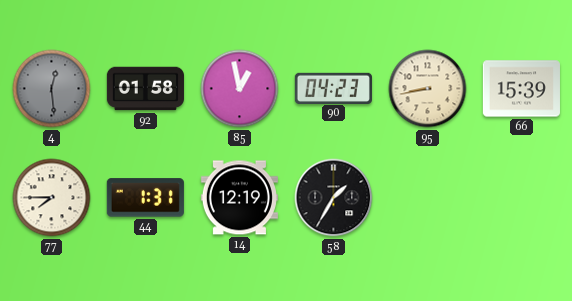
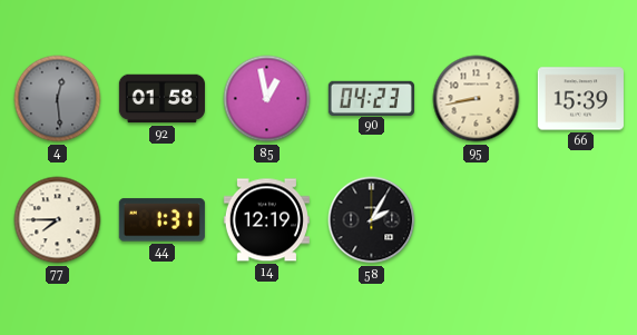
58: 1:35 -> 2:05
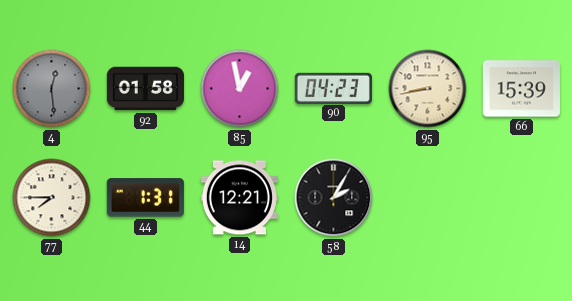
14: 12:19 -> 12:21
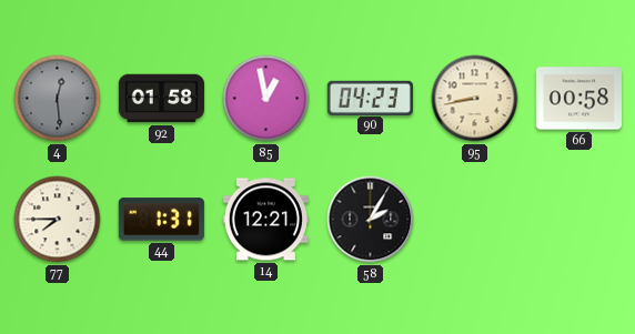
66: 15:39 -> 00:58
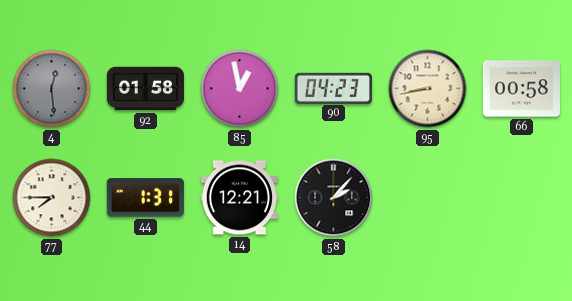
58: 2:05 -> 2:07
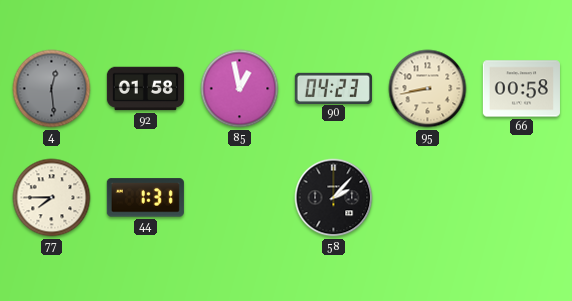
14: 12:21 -> none
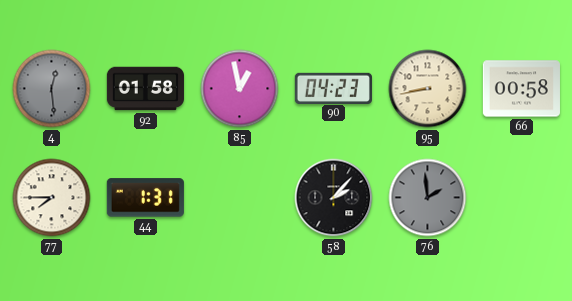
76: none -> 1:59
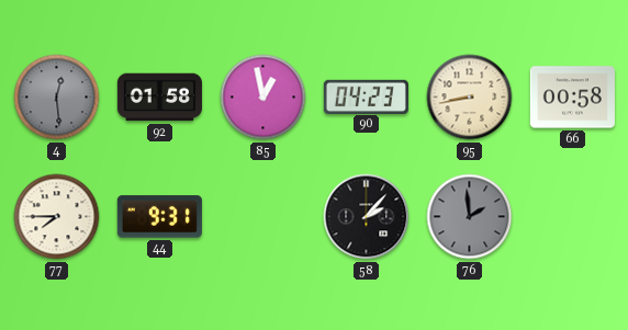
44: 1:31 -> 9:31
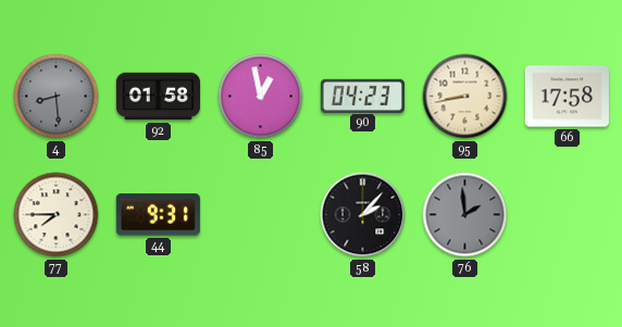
4: 12:29 -> 8:29
66: 00:58 -> 17:58
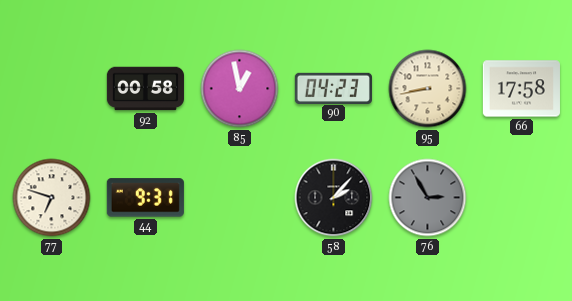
4: 8:29 -> none
92: 01:58 -> 00:58
77: 7:45 -> 6:48
76: 1:59 -> 2:55
